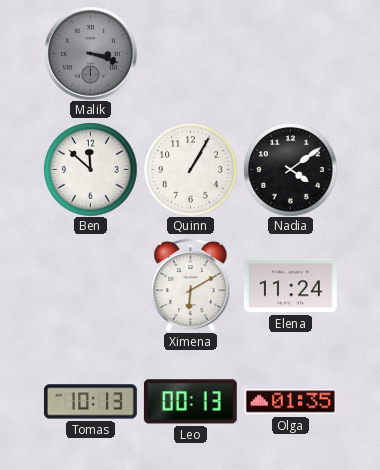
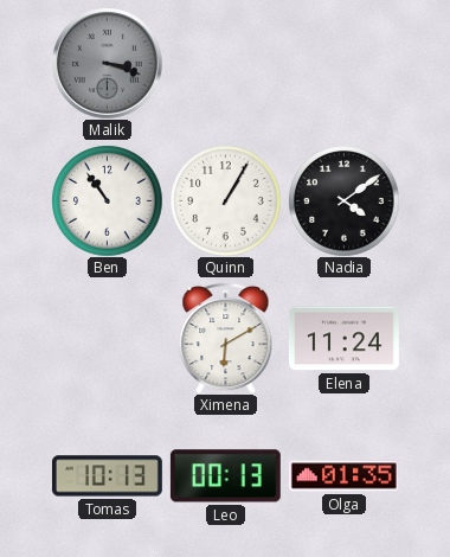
Ben: 11:52 -> 10:54
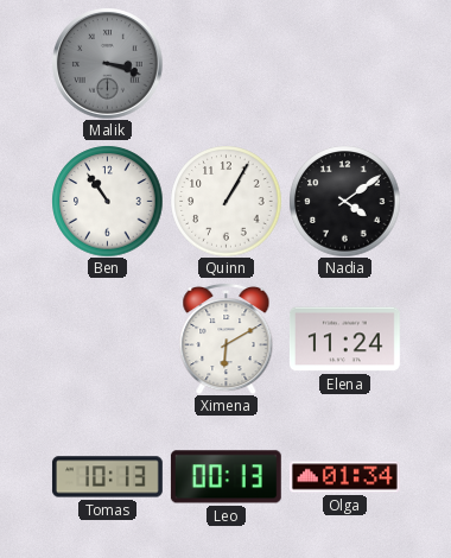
Olga: 01:35 -> 01:34
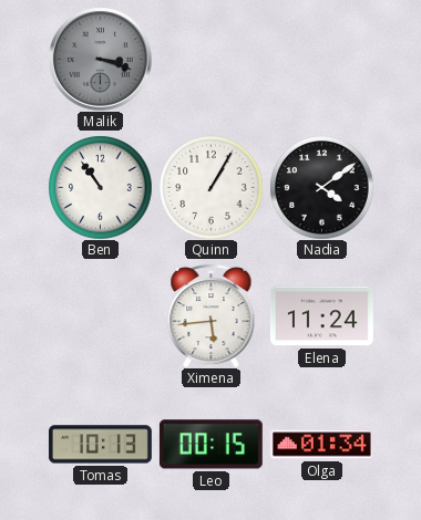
Ximena: 6:10 -> 5:44
Leo: 00:13 -> 00:15
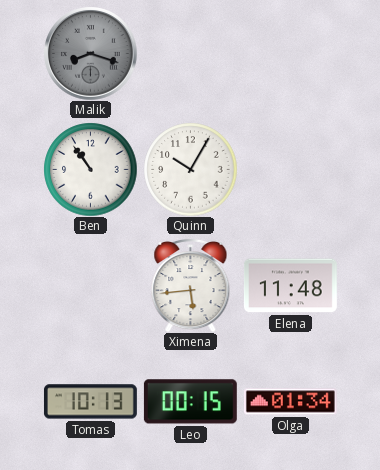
Malik: 3:18 -> 8:18
Quinn: 1:05 -> 10:05
Nadia: 4:09 -> none
Elena: 11:24 -> 11:48
